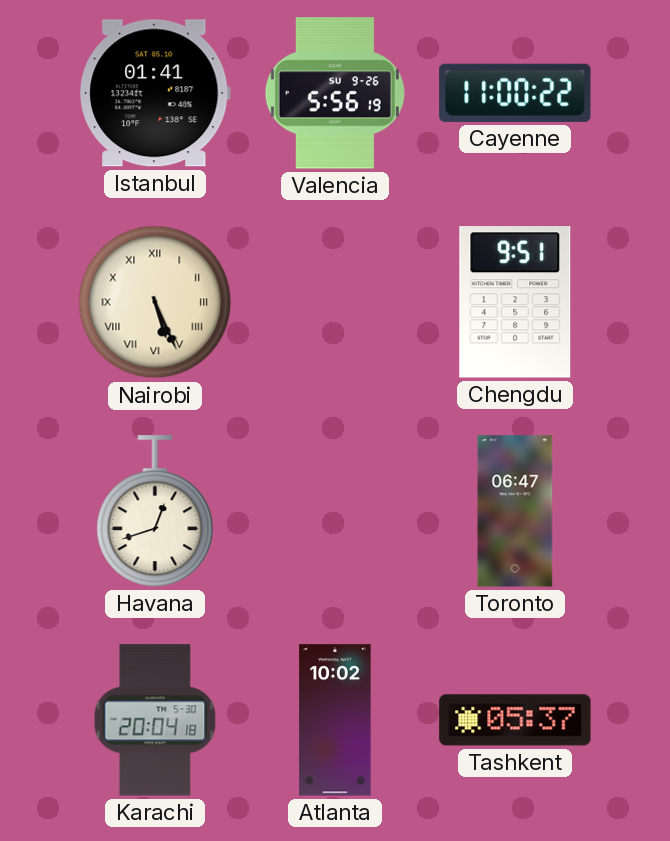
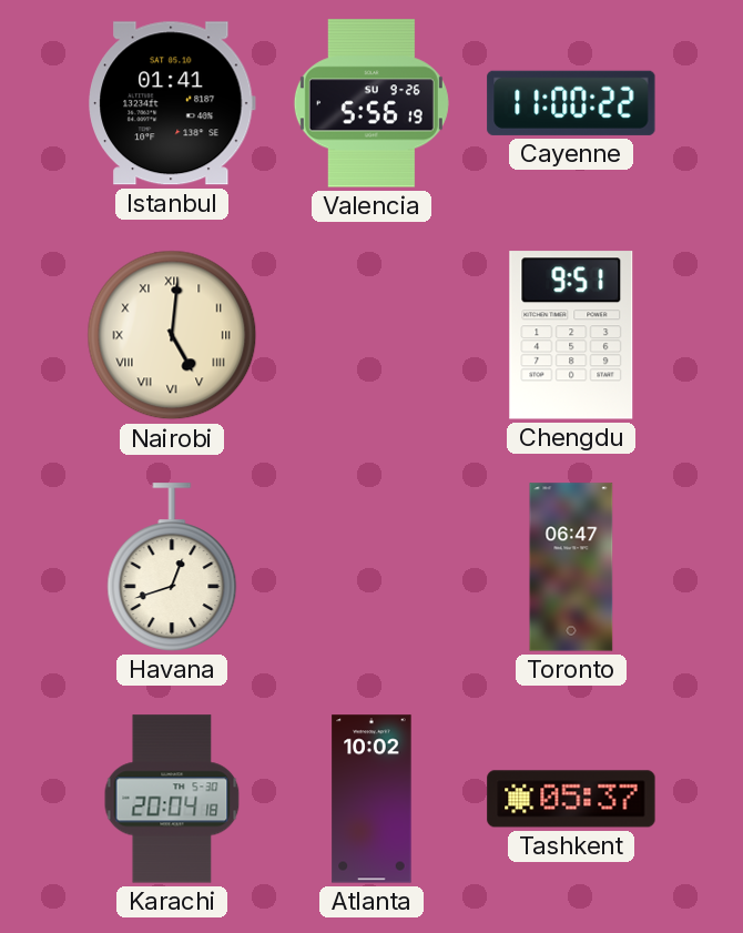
Nairobi: 5:26 -> 5:01
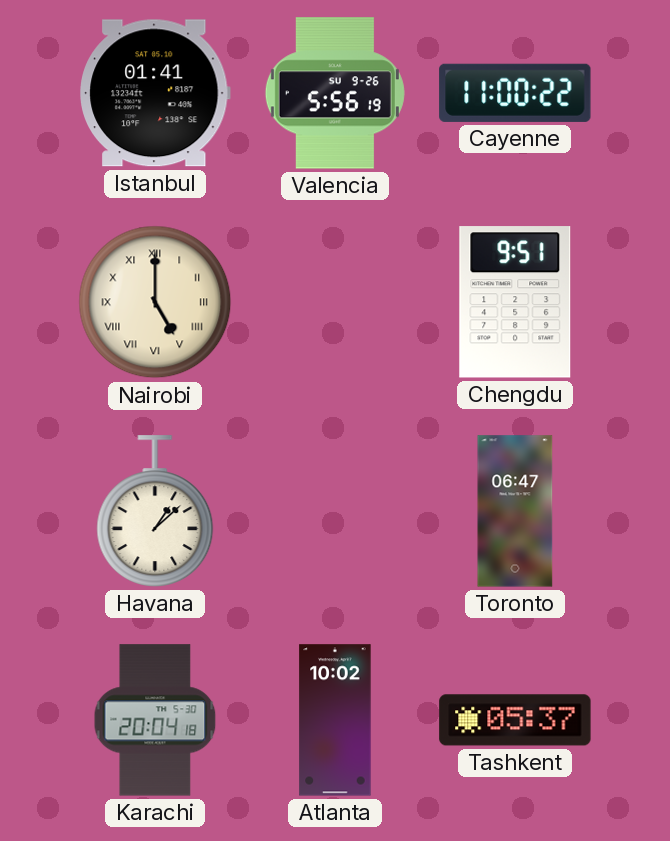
Nairobi: 5:01 -> 5:00
Havana: 12:42 -> 1:08
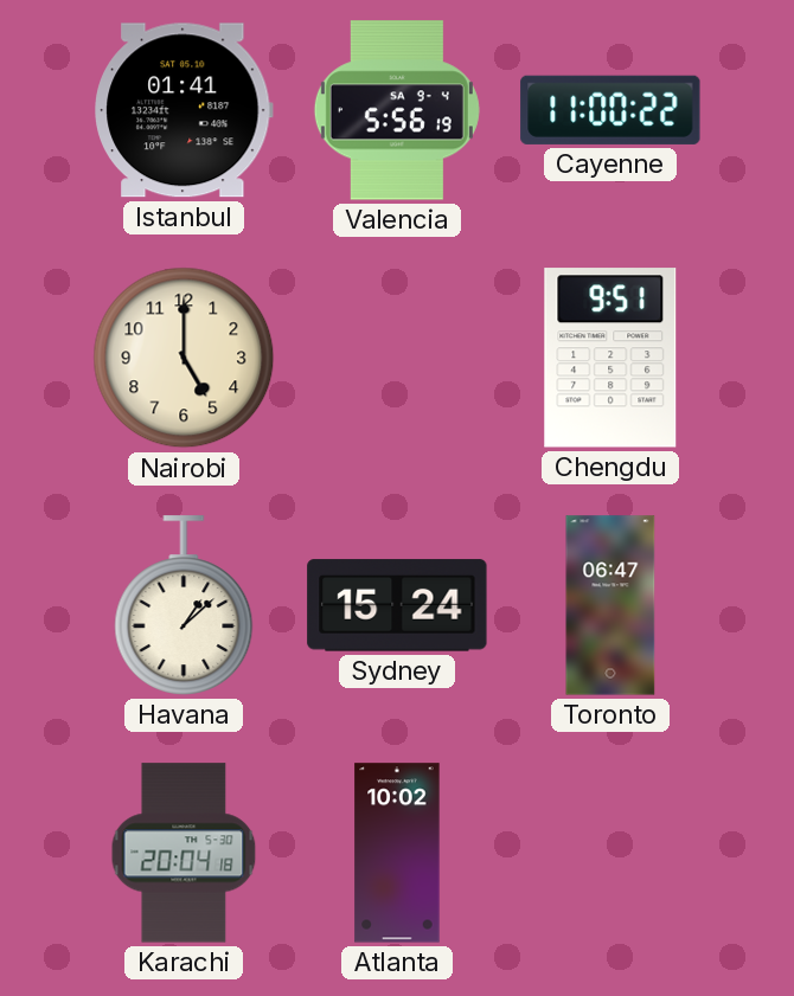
Valencia date: SU 9-26 -> SA 9-4
Nairobi numerals: Roman -> Arabic
Sydney: none -> 15:24
Tashkent: 05:37 -> none
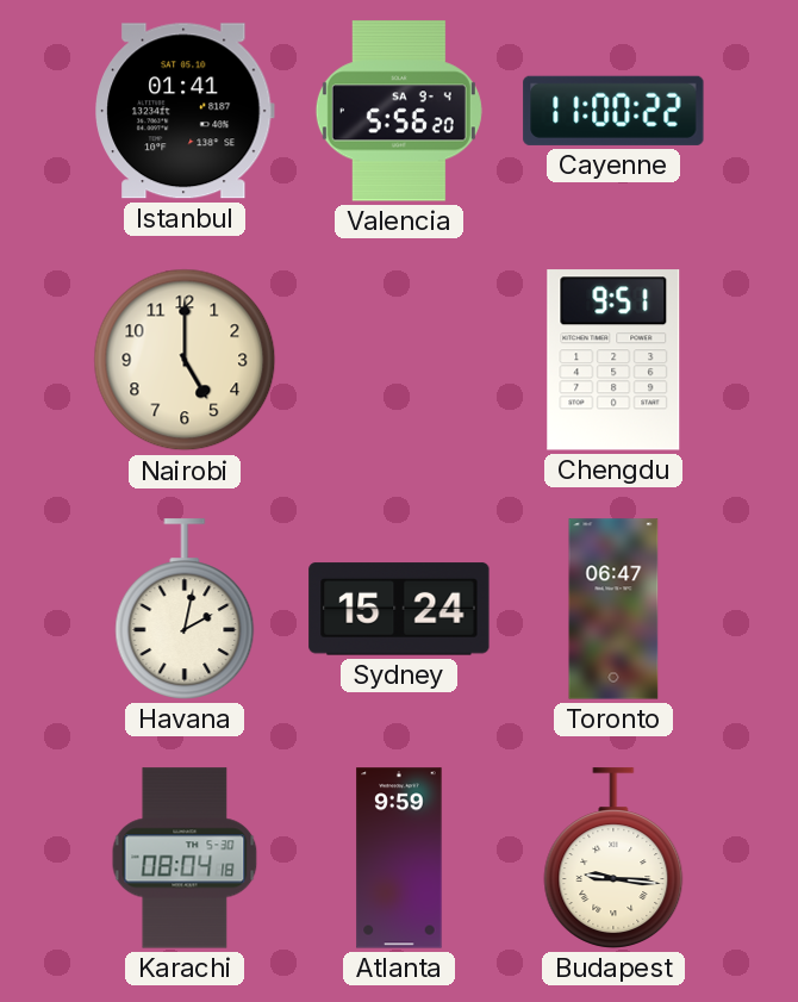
Valencia: 5:56:19 -> 5:56:20
Havana: 1:08 -> 2:02
Karachi: 20:04 -> 08:04
Atlanta: 10:02 -> 9:59
Budapest: none -> 9:16
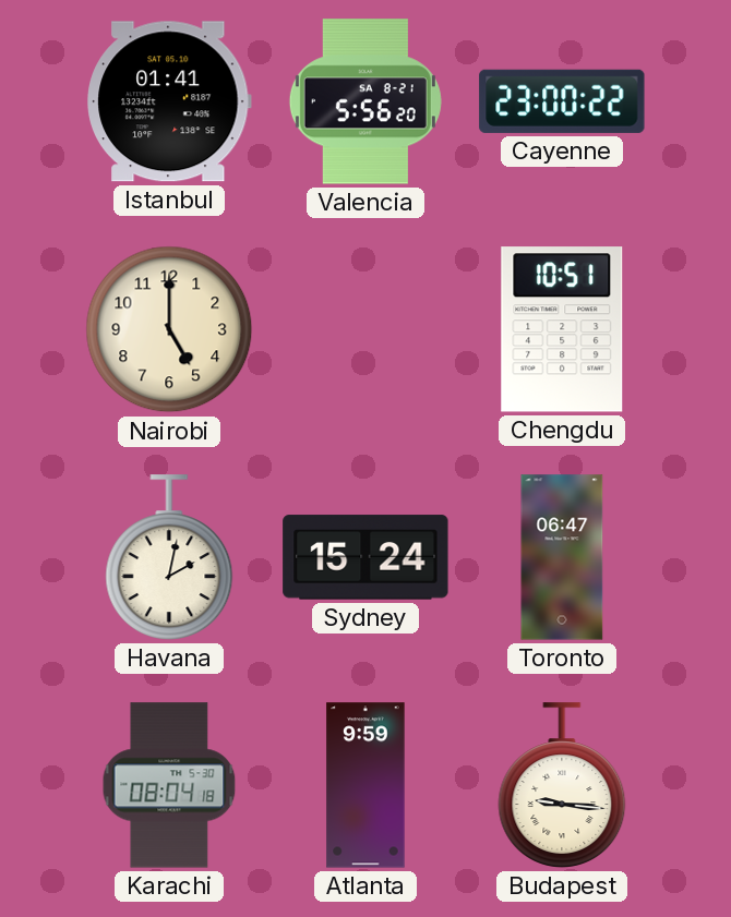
Valencia date: SA 9-4 -> SA 8-21
Cayenne: 11:00 -> 23:00
Chengdu: 9:51 -> 10:51
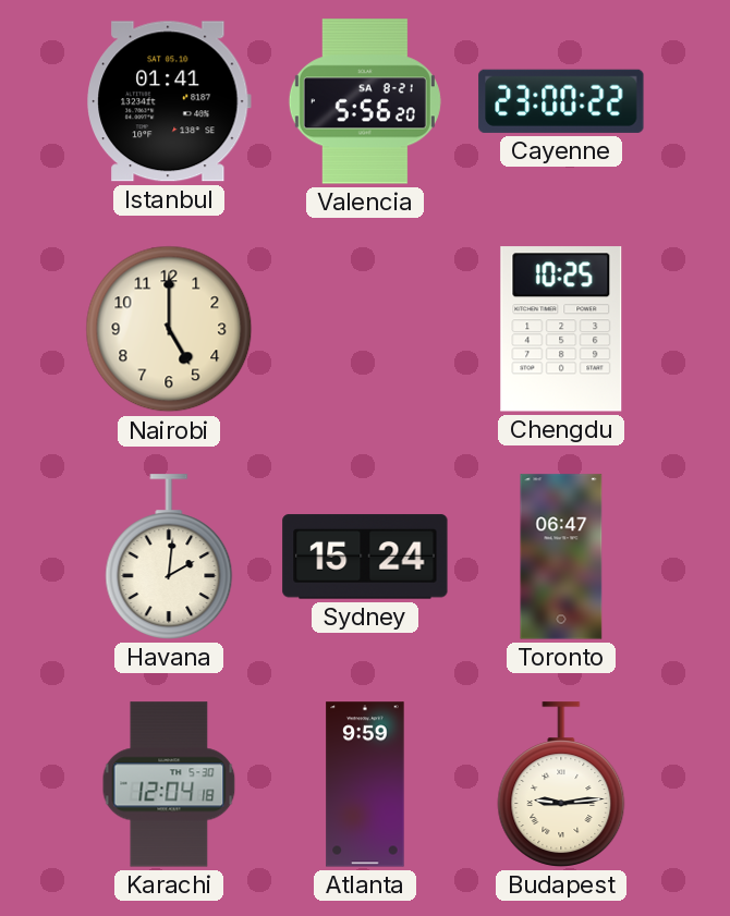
Chengdu: 10:51 -> 10:25
Havana: 2:02 -> 2:01
Karachi: 08:04 -> 12:04
Budapest: 9:16 -> 9:14
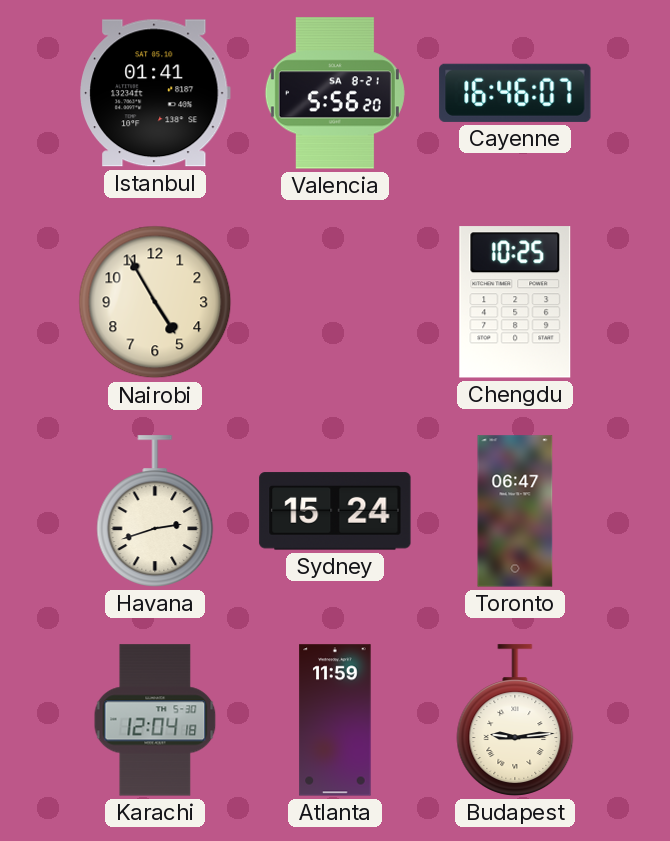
Cayenne: 23:00 -> 16:46
Nairobi: 5:00 -> 4:55
Havana: 2:01 -> 2:42
Atlanta: 9:59 -> 11:59
